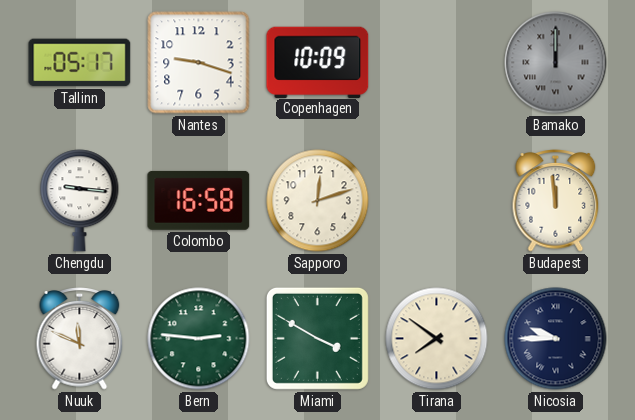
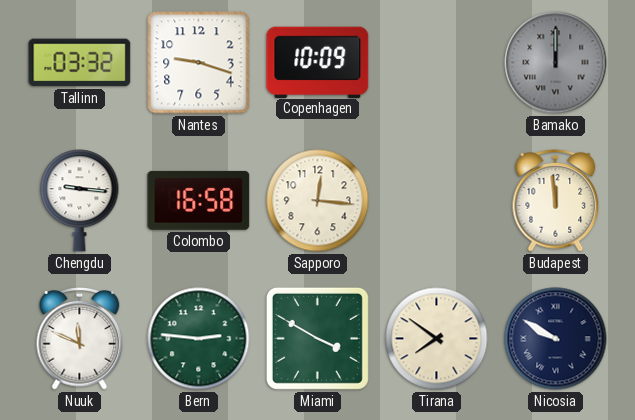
Tallinn: 05:17 -> 03:32
Sapporo: 12:12 -> 12:16
Nicosia: 9:45 -> 9:50
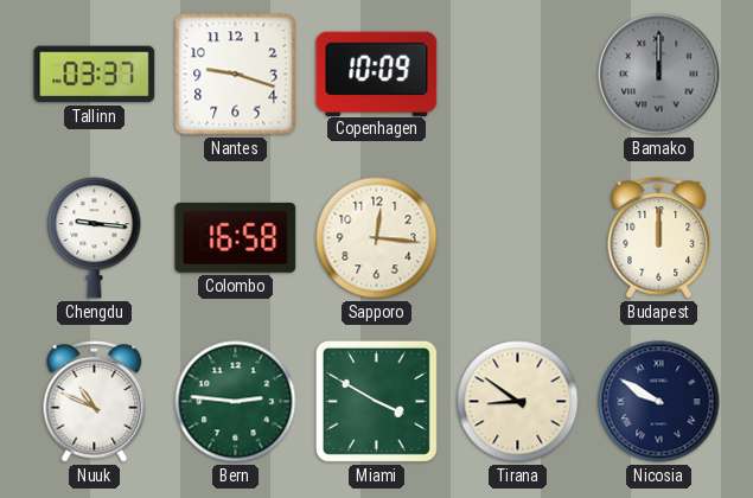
Tallinn: 03:32 -> 03:37
Budapest: 11:59 -> 12:00
Nuuk: 11:49 -> 10:49
Tirana: 7:51 -> 8:51
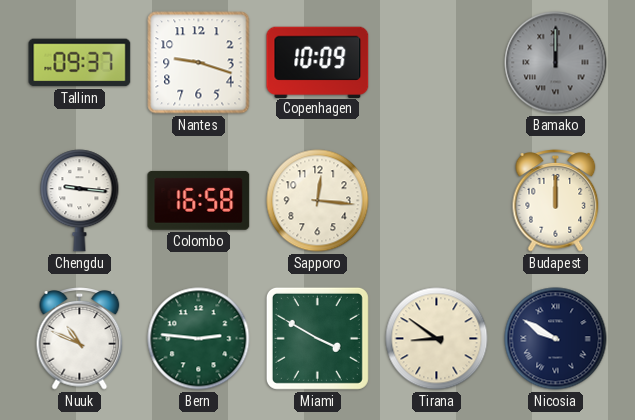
Tallinn: 03:37 -> 09:37
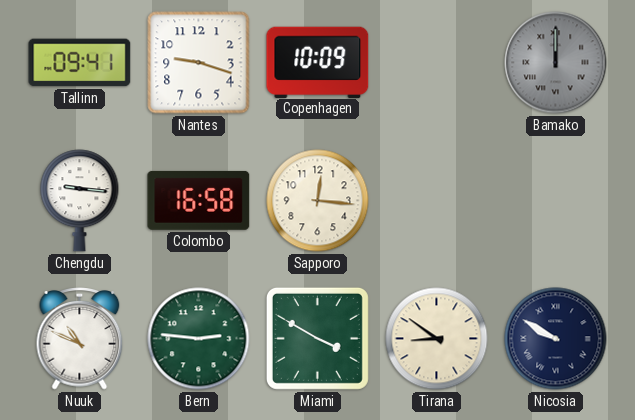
Tallinn: 09:37 -> 09:41
Budapest: 12:00 -> none
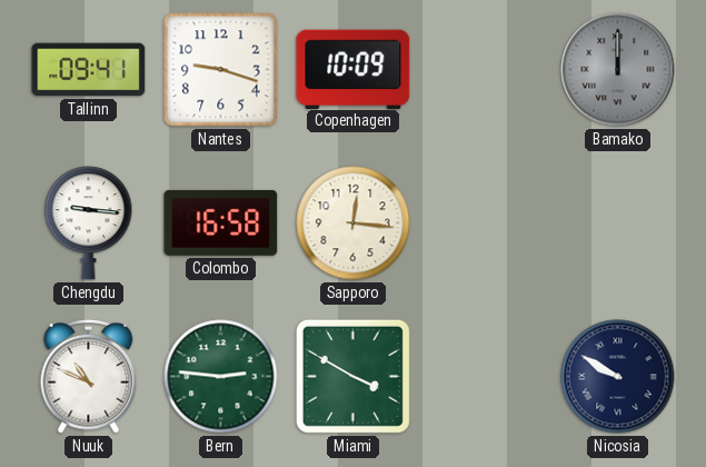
Tirana: 8:51 -> none
